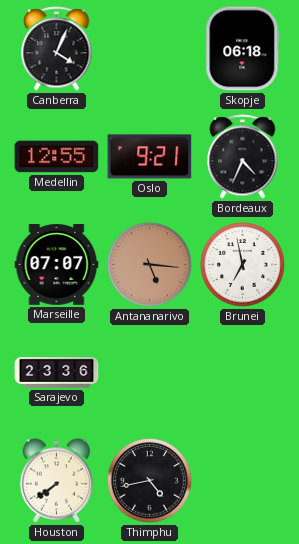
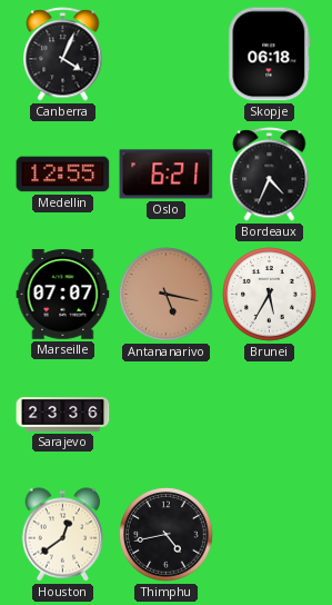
Oslo: 9:21 -> 6:21
Antananarivo: 5:16 -> 5:17
Brunei: 6:58 -> 5:35
Houston: 7:39 -> 12:39
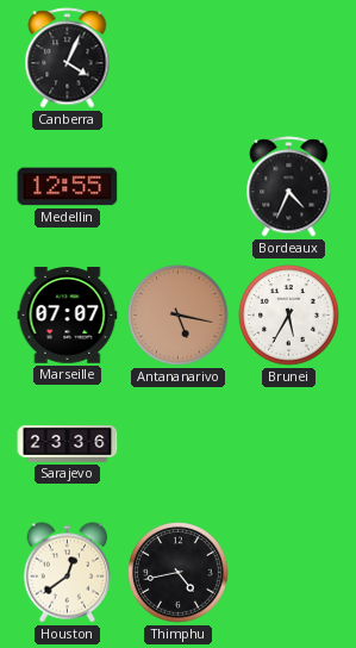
Skopje: 06:18 -> none
Oslo: 6:21 -> none
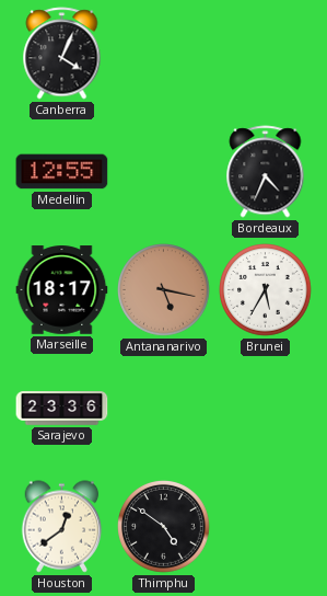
Marseille: 07:07 -> 18:17
Thimphu: 4:43 -> 4:51
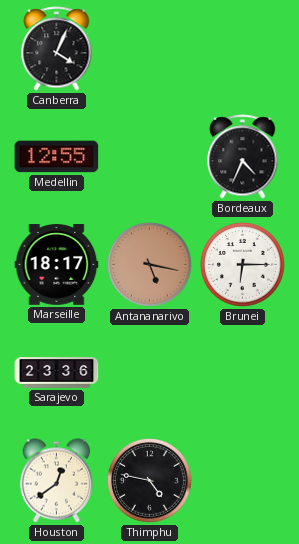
Brunei: 5:35 -> 6:15
Thimphu: 4:51 -> 4:47
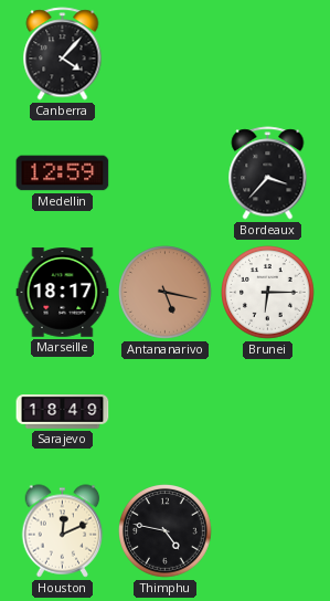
Canberra: 4:04 -> 4:07
Medellin: 12:55 -> 12:59
Bordeaux: 4:34 -> 3:37
Sarajevo: 23:36 -> 18:49
Houston: 12:39 -> 12:11
